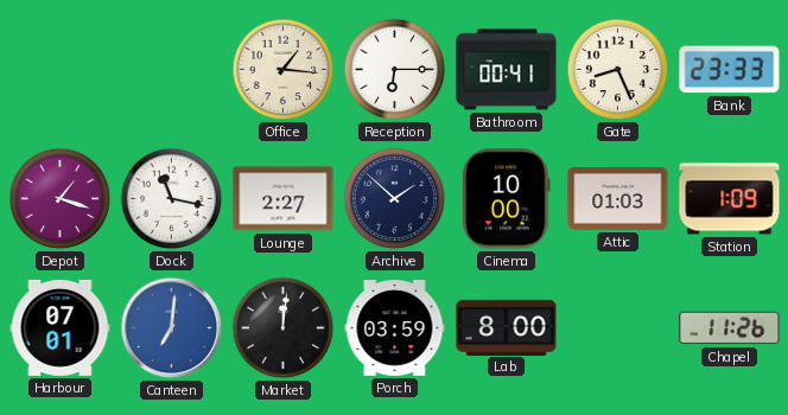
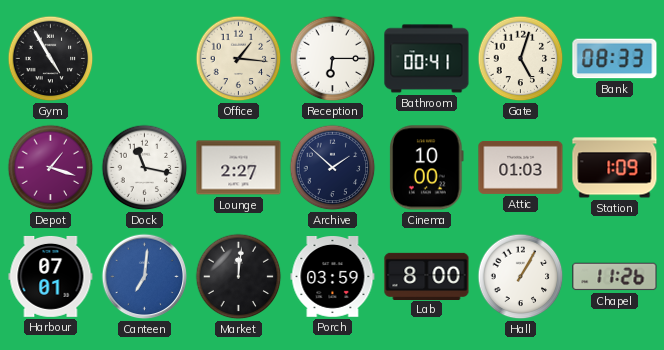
Gym: none -> 4:55
Gate: 8:26 -> 5:03
Bank: 23:33 -> 08:33
Hall: none -> 1:05
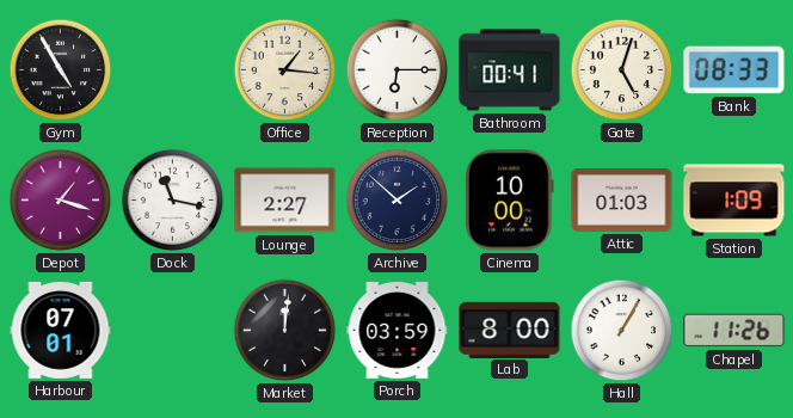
Canteen: 7:01 -> none
